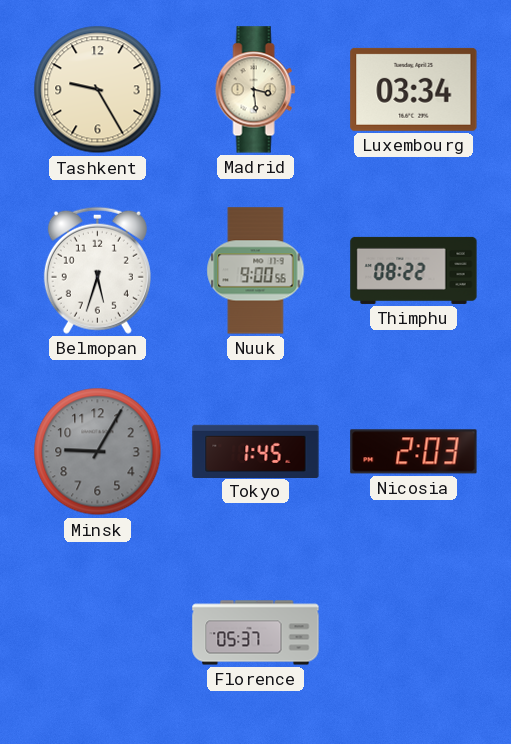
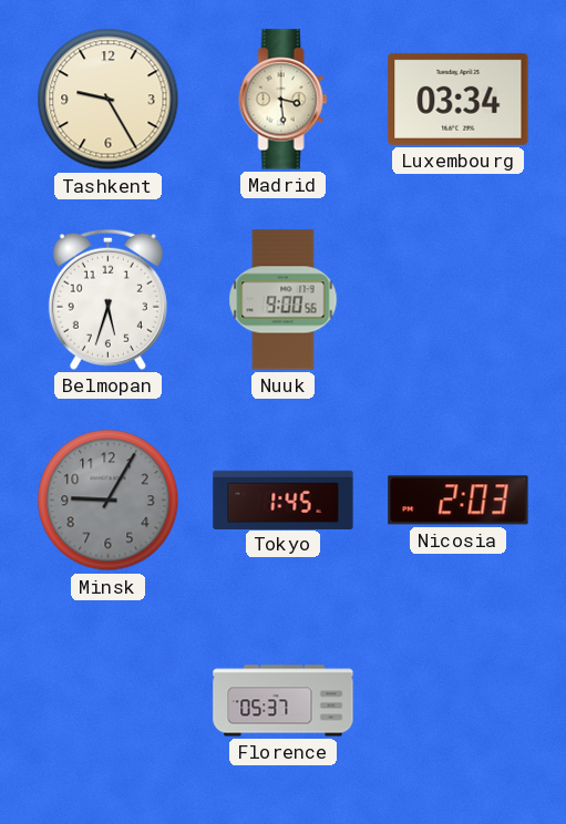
Thimphu: 08:22 -> none
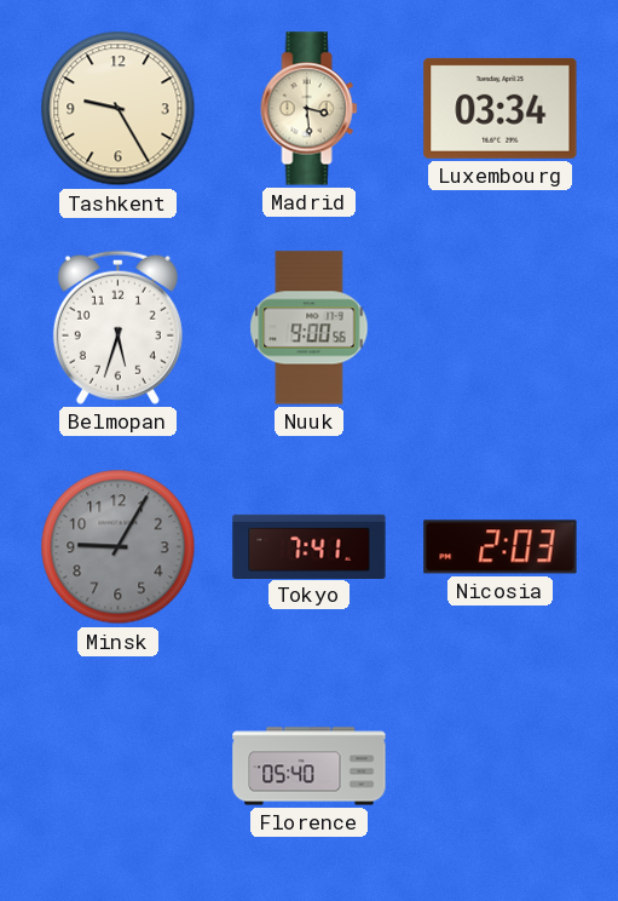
Tokyo: 1:45 -> 7:41
Florence: 05:37 -> 05:40
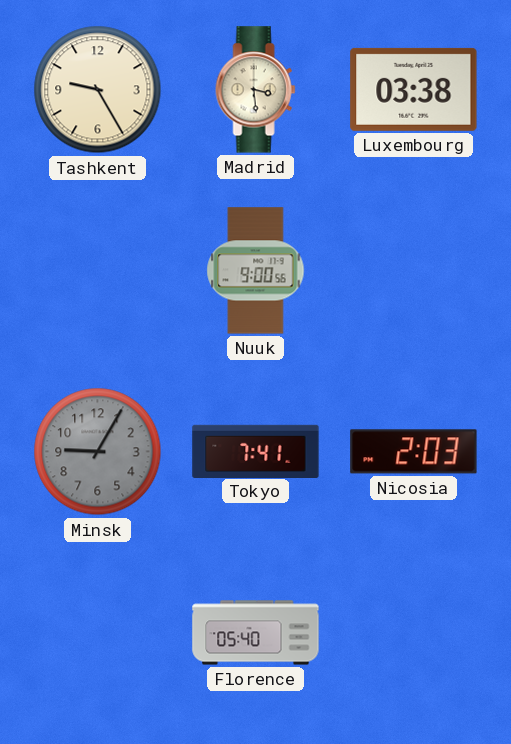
Luxembourg: 03:34 -> 03:38
Belmopan: 5:33 -> none
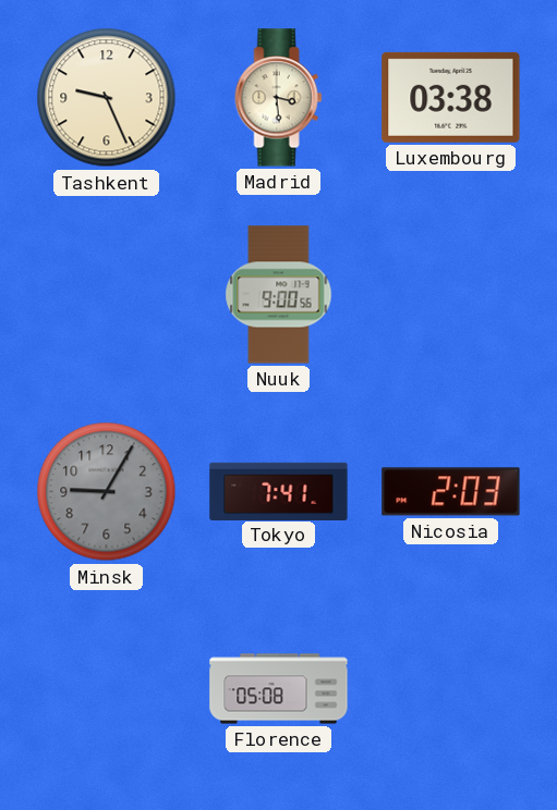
Tashkent: 9:25 -> 9:26
Florence: 05:40 -> 05:08
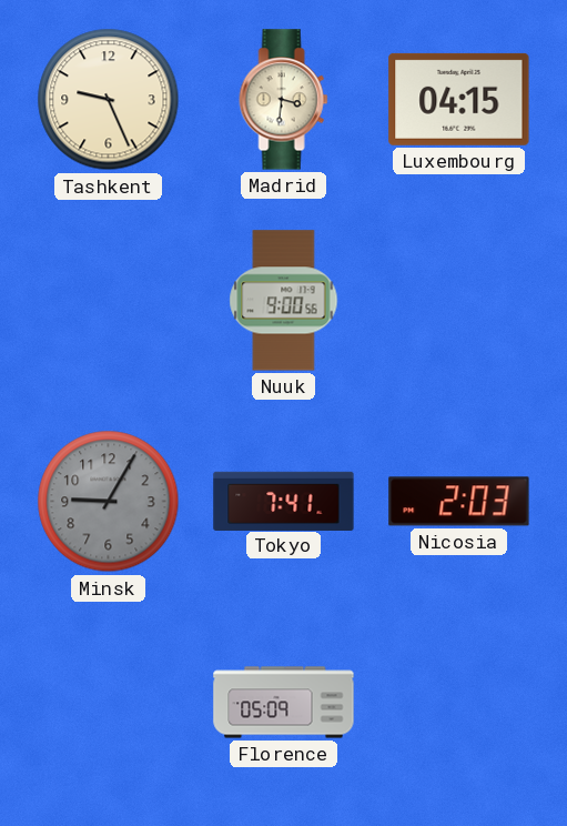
Madrid: 3:29 -> 3:31
Luxembourg: 03:38 -> 04:15
Florence: 05:08 -> 05:09
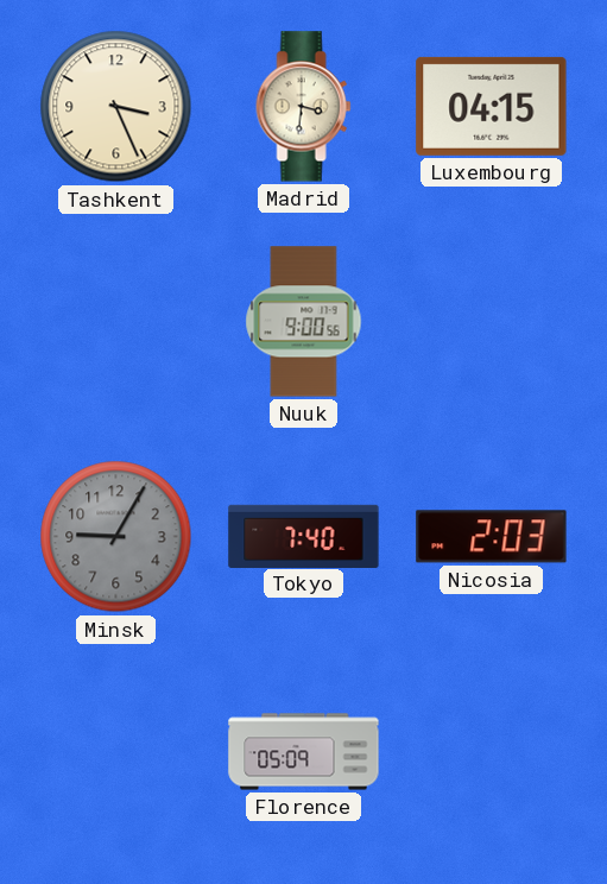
Tashkent: 9:26 -> 3:26
Tokyo: 7:41 -> 7:40
